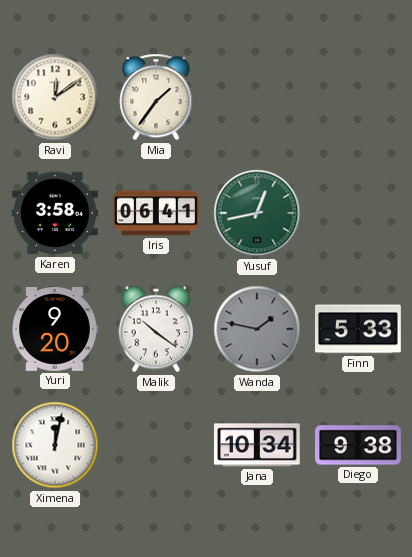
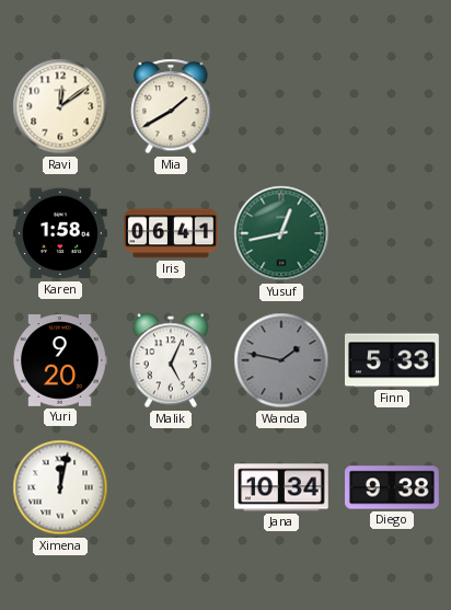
Mia: 1:36 -> 1:40
Karen: 3:58 -> 1:58
Malik: 10:21 -> 5:04
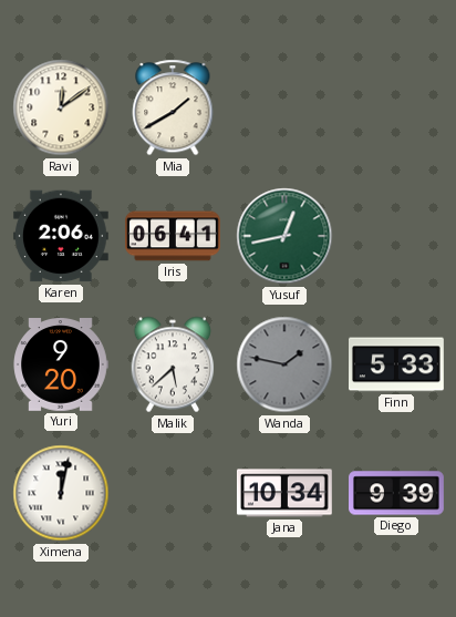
Karen: 1:58 -> 2:06
Malik: 5:04 -> 5:38
Diego: 9:38 -> 9:39
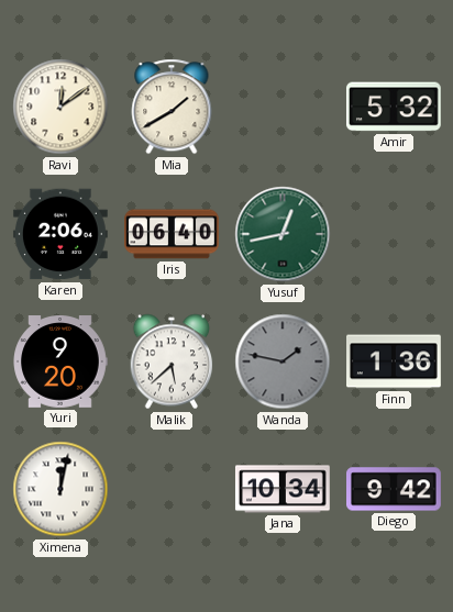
Amir: none -> 5:32
Iris: 06:41 -> 06:40
Finn: 5:33 -> 1:36
Diego: 9:39 -> 9:42
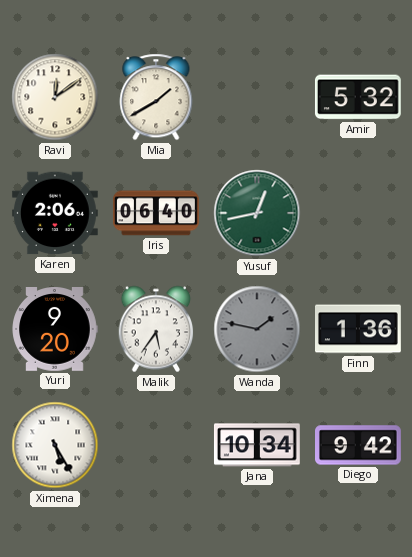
Malik: 5:38 -> 5:36
Ximena: 12:02 -> 5:25
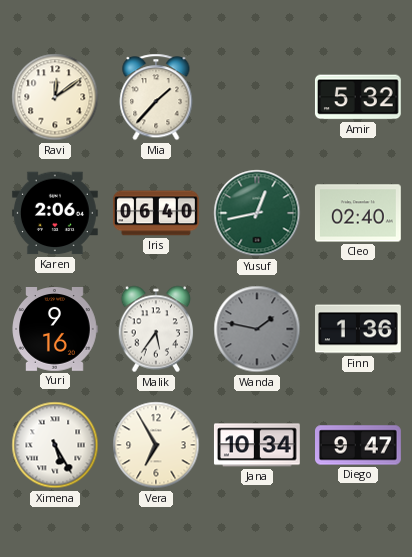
Mia: 1:40 -> 1:37
Cleo: none -> 02:40
Yuri: 9:20 -> 9:16
Vera: none -> 6:55
Diego: 9:42 -> 9:47
